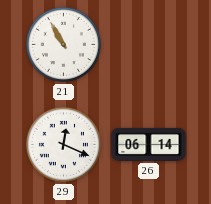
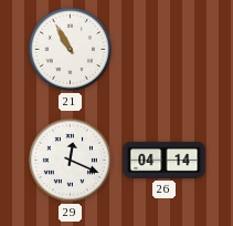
26: 06:14 -> 04:14
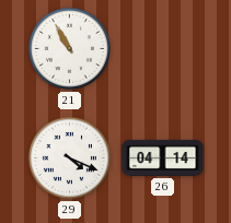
29: 12:19 -> 4:19
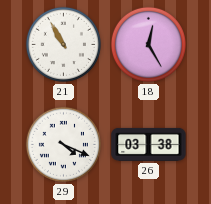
18: none -> 12:25
26: 04:14 -> 03:38
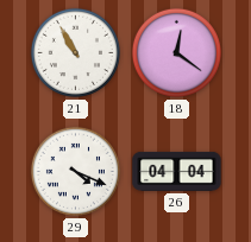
18: 12:25 -> 12:21
26: 03:38 -> 04:04
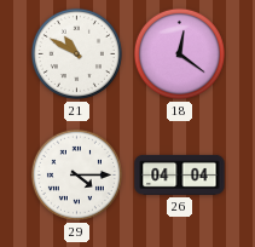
21: 10:55 -> 10:50
29: 4:19 -> 4:15
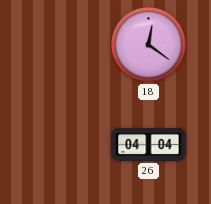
21: 10:50 -> none
29: 4:15 -> none
